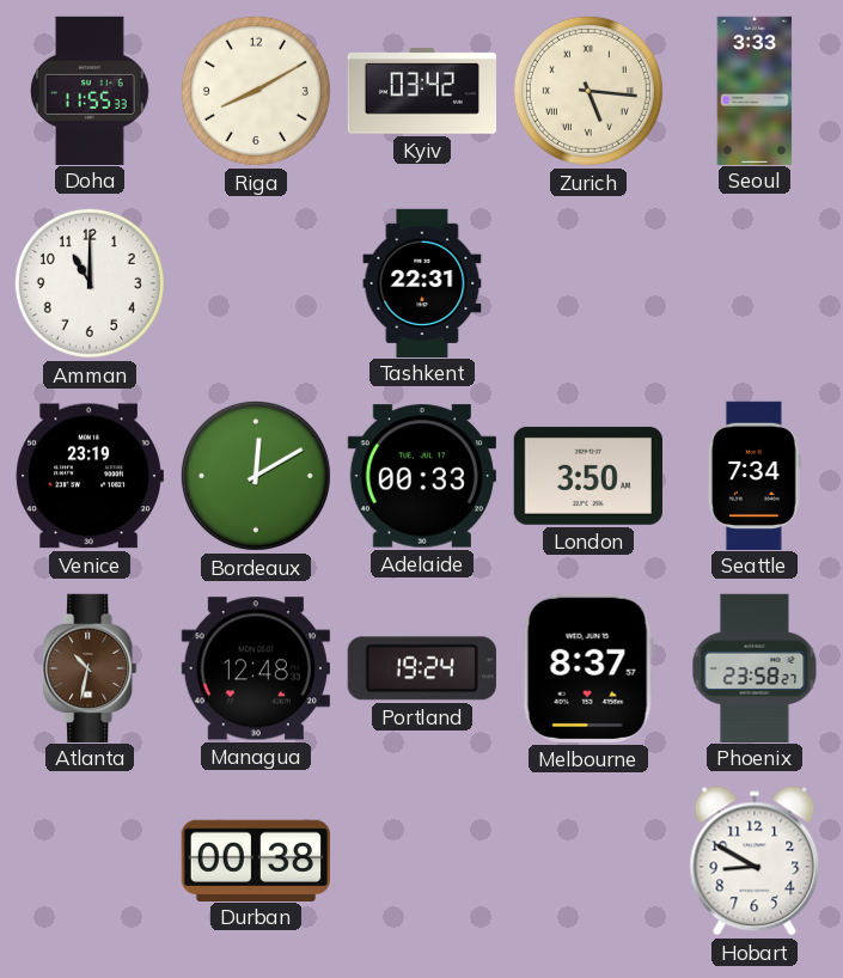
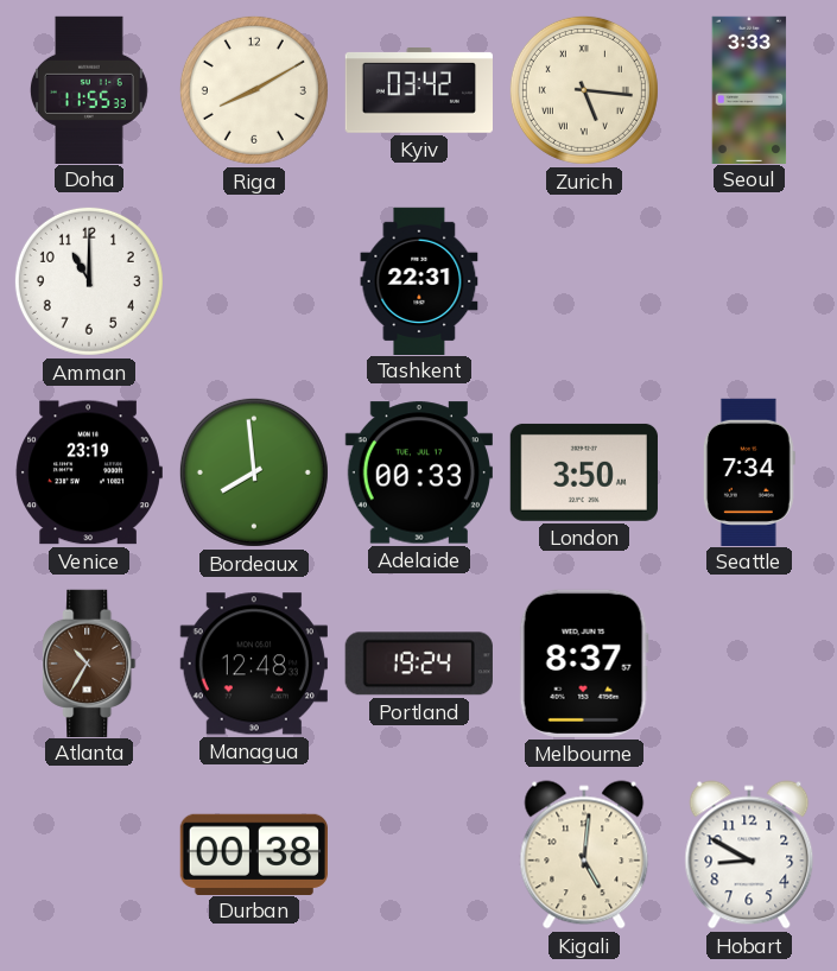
Bordeaux: 12:10 -> 7:59
Atlanta: 10:32 -> 10:35
Phoenix: 23:58 -> none
Kigali: none -> 5:01
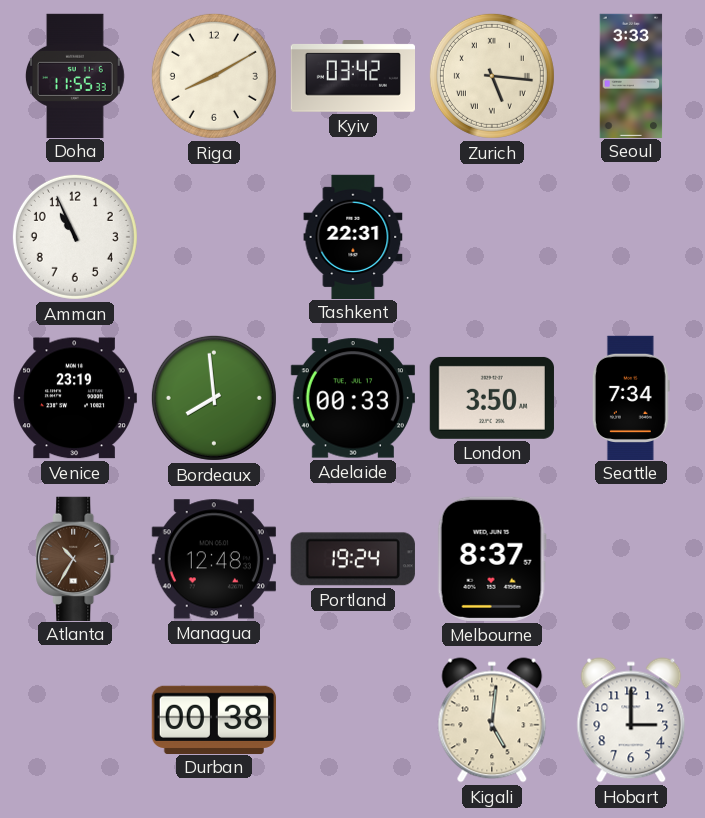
Amman: 11:00 -> 10:56
Hobart: 8:50 -> 3:00
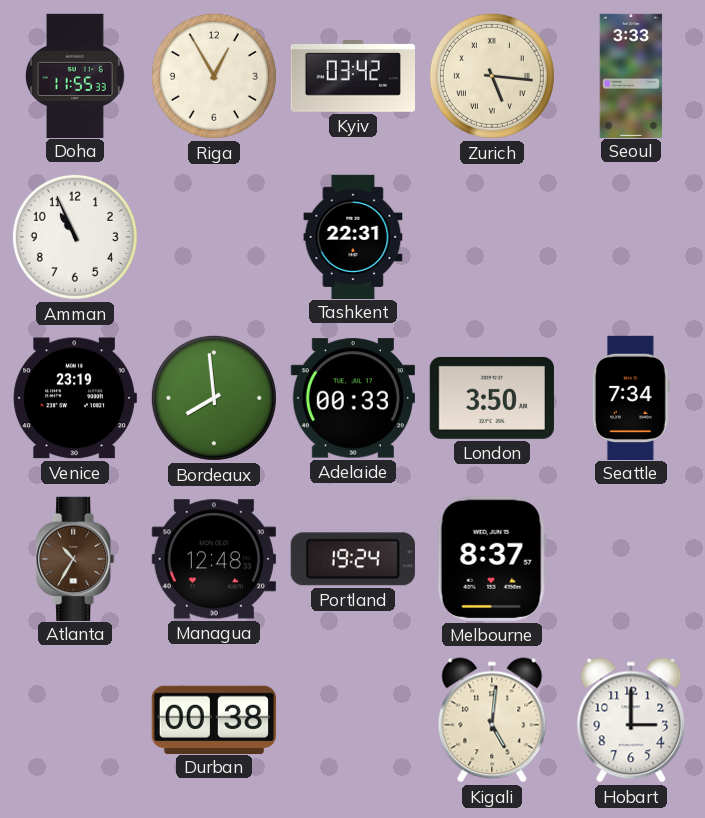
Riga: 8:10 -> 12:55
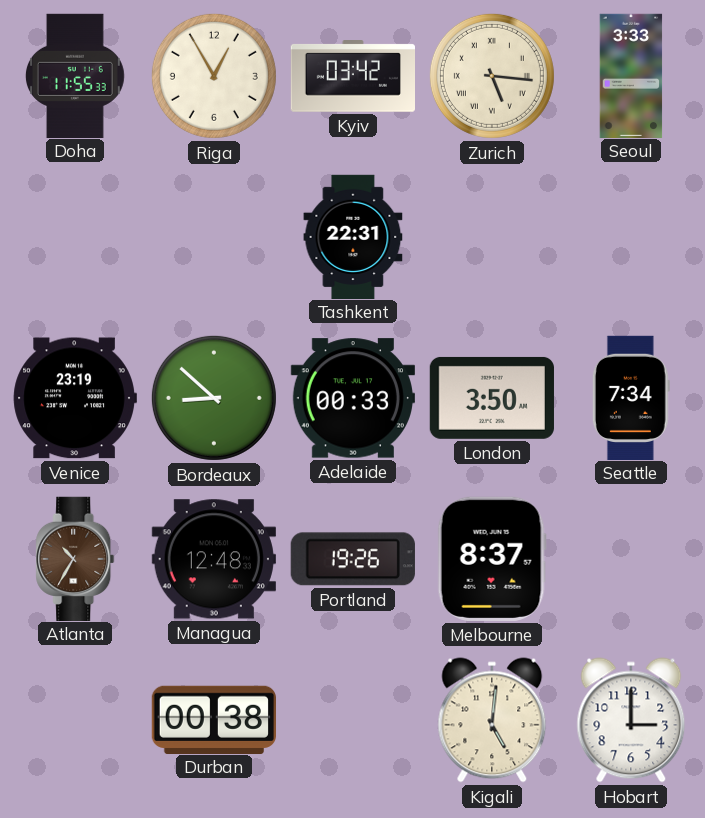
Amman: 10:56 -> none
Bordeaux: 7:59 -> 8:52
Portland: 19:24 -> 19:26
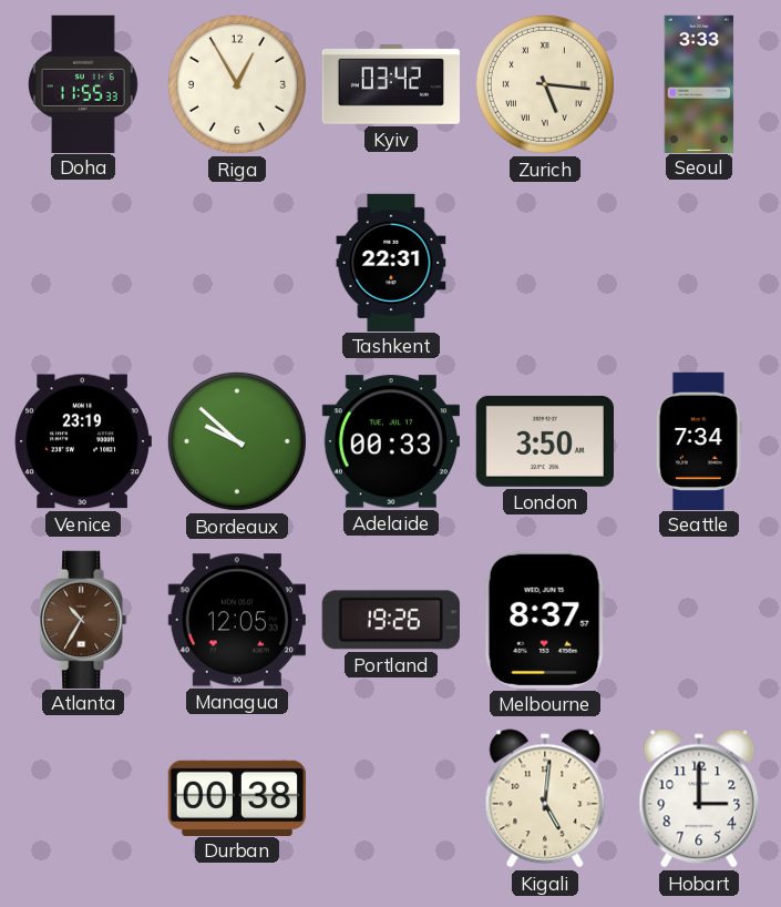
Bordeaux: 8:52 -> 9:52
Managua: 12:48 -> 12:05
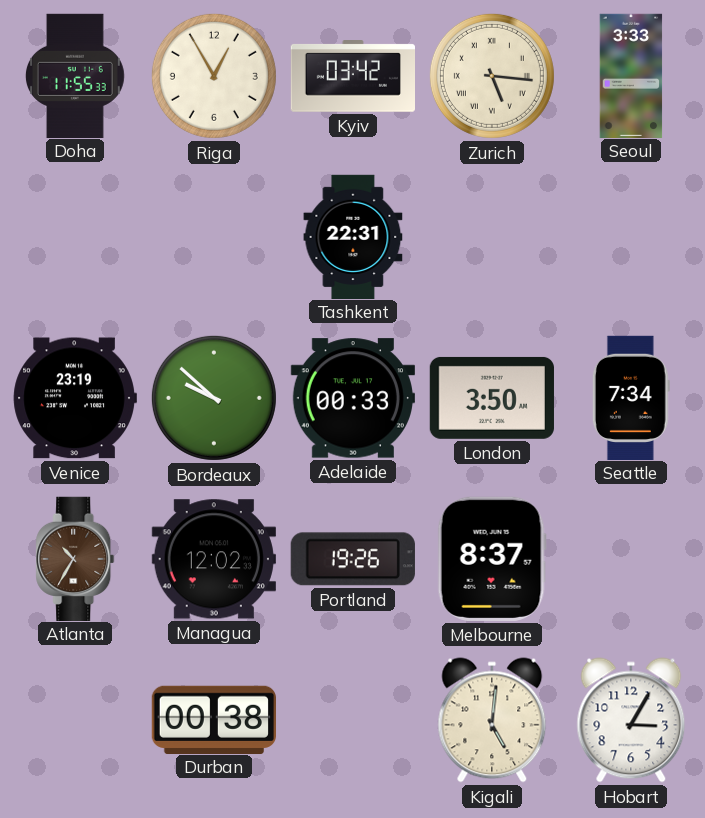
Managua: 12:05 -> 12:02
Hobart: 3:00 -> 3:05
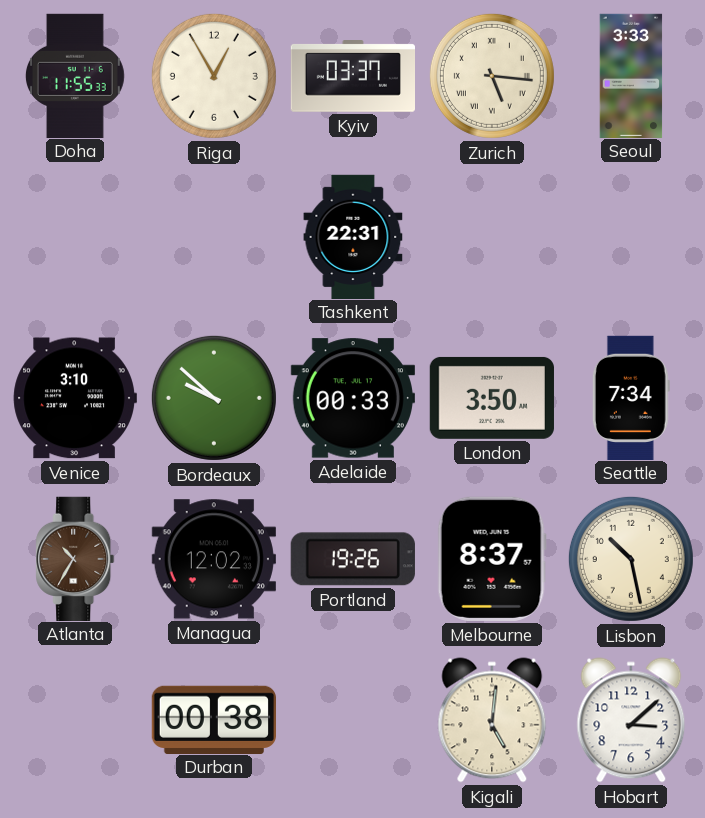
Kyiv: 03:42 -> 03:37
Venice: 23:19 -> 3:10
Lisbon: none -> 10:28
Hobart: 3:05 -> 3:08
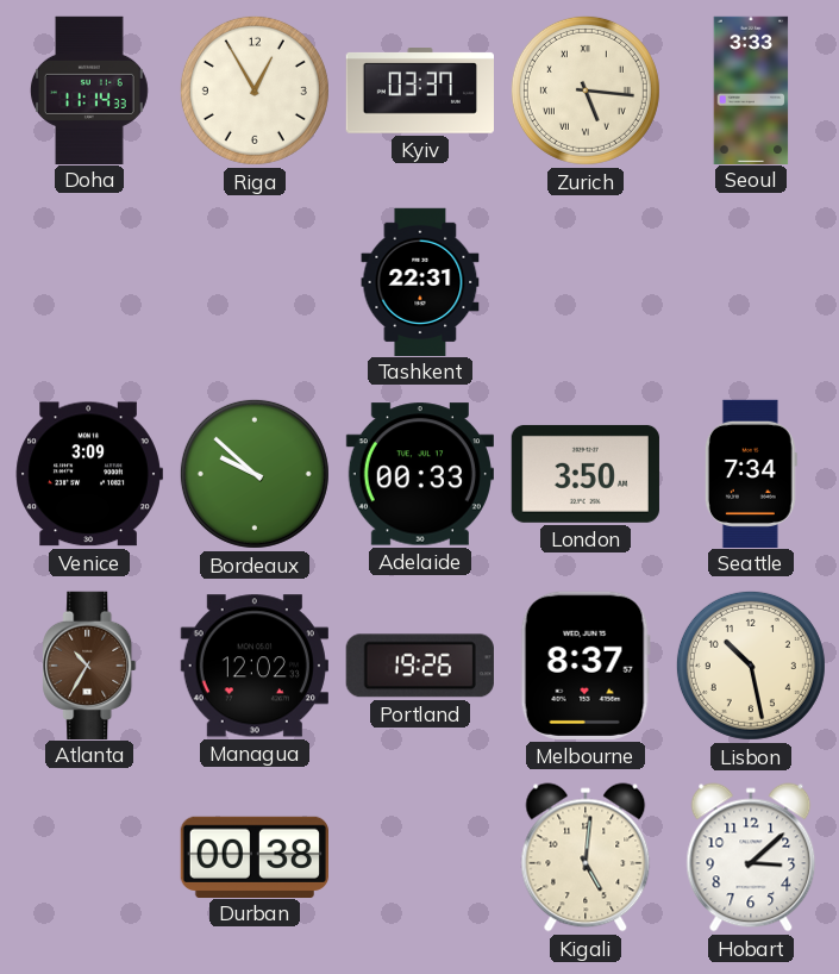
Doha: 11:55 -> 11:14
Venice: 3:10 -> 3:09
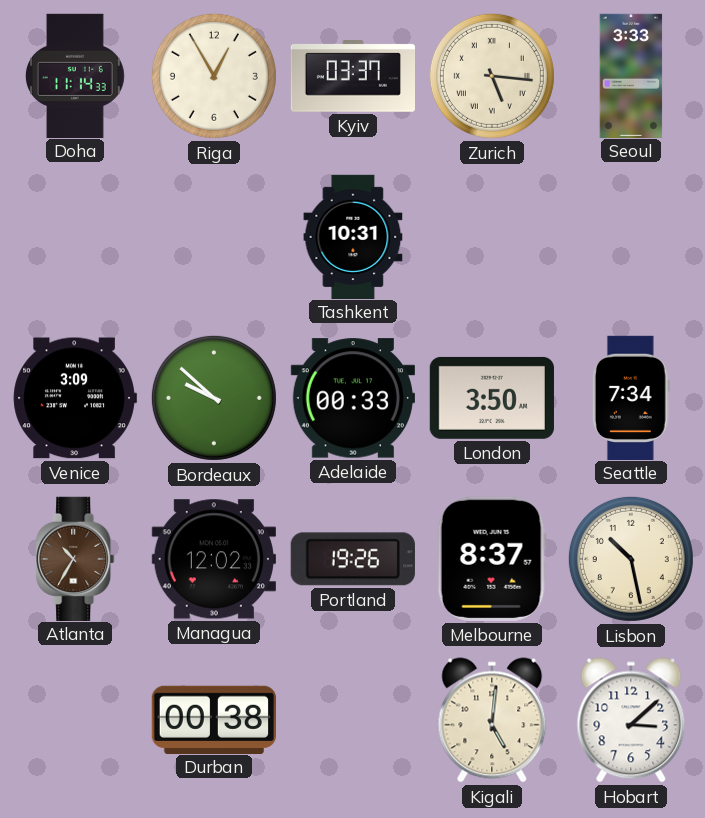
Tashkent: 22:31 -> 10:31
